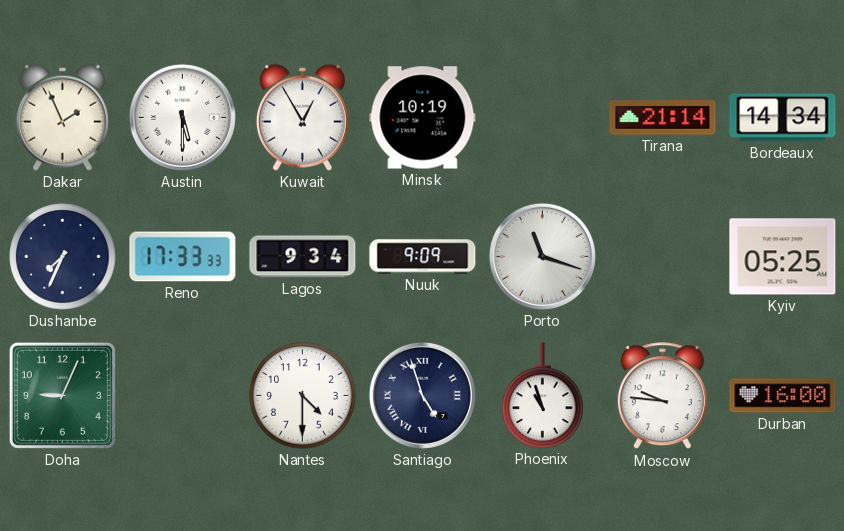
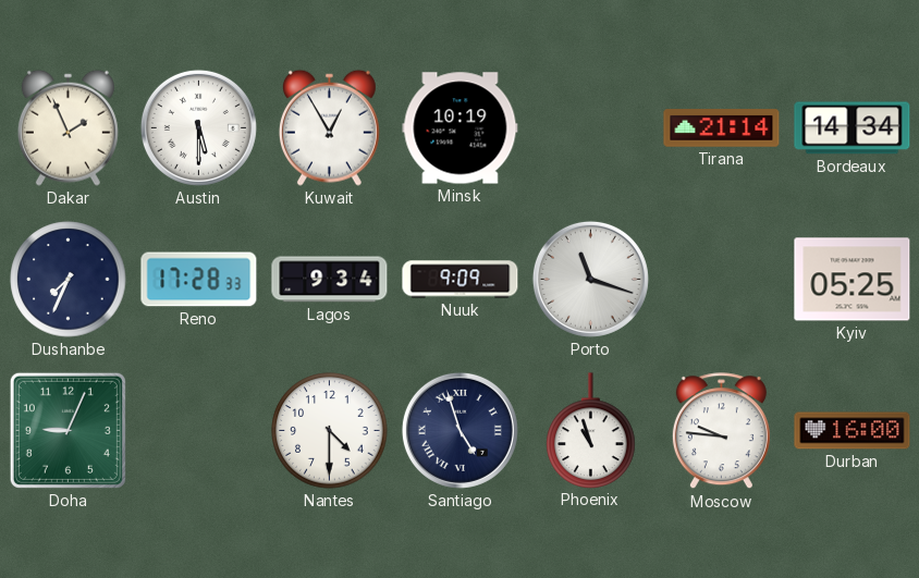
Reno: 17:33 -> 17:28
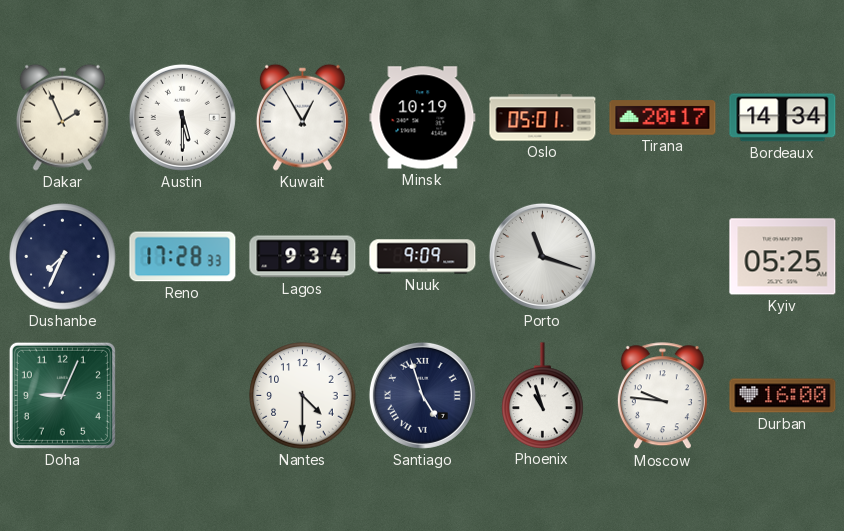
Oslo: none -> 05:01
Tirana: 21:14 -> 20:17
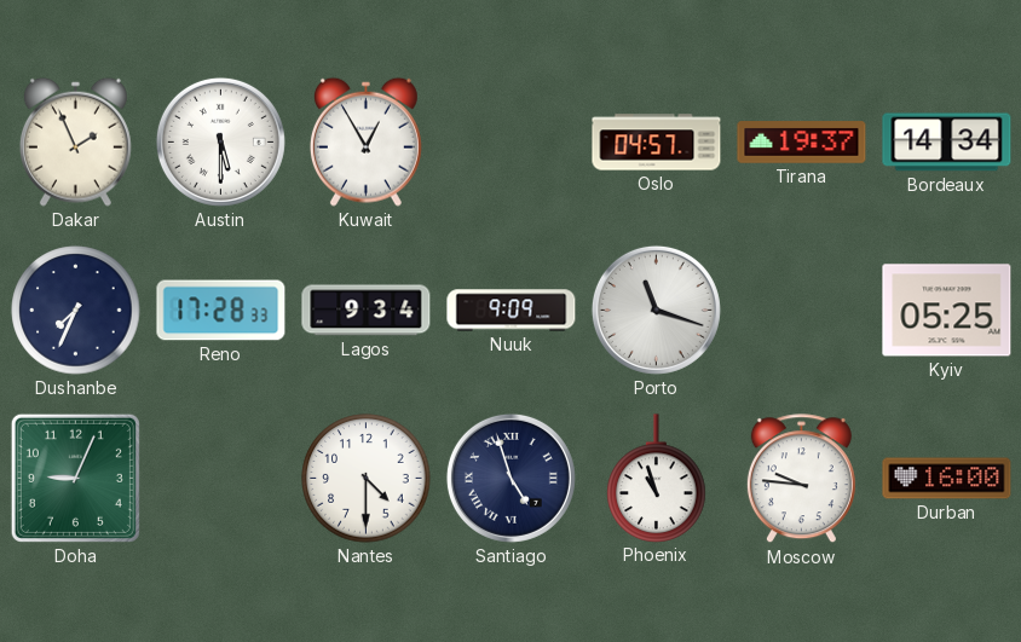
Minsk: 10:19 -> none
Oslo: 05:01 -> 04:57
Tirana: 20:17 -> 19:37
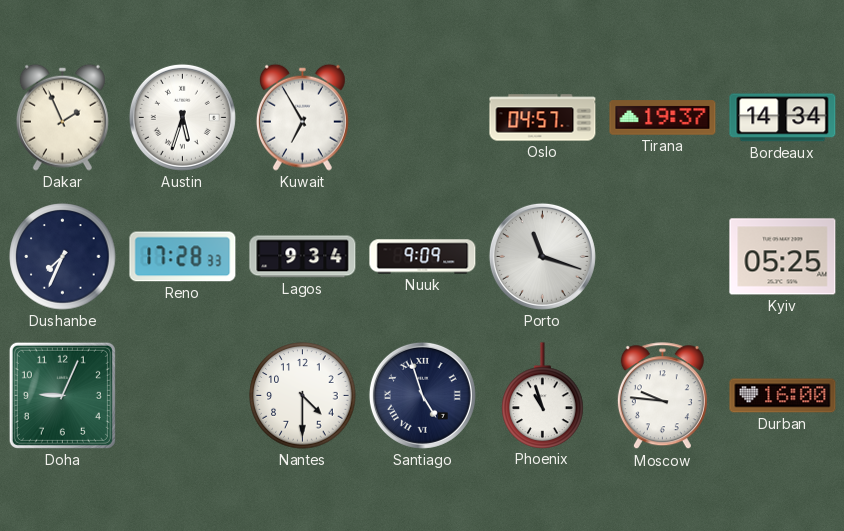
Austin: 5:30 -> 5:33
Kuwait: 12:55 -> 6:55
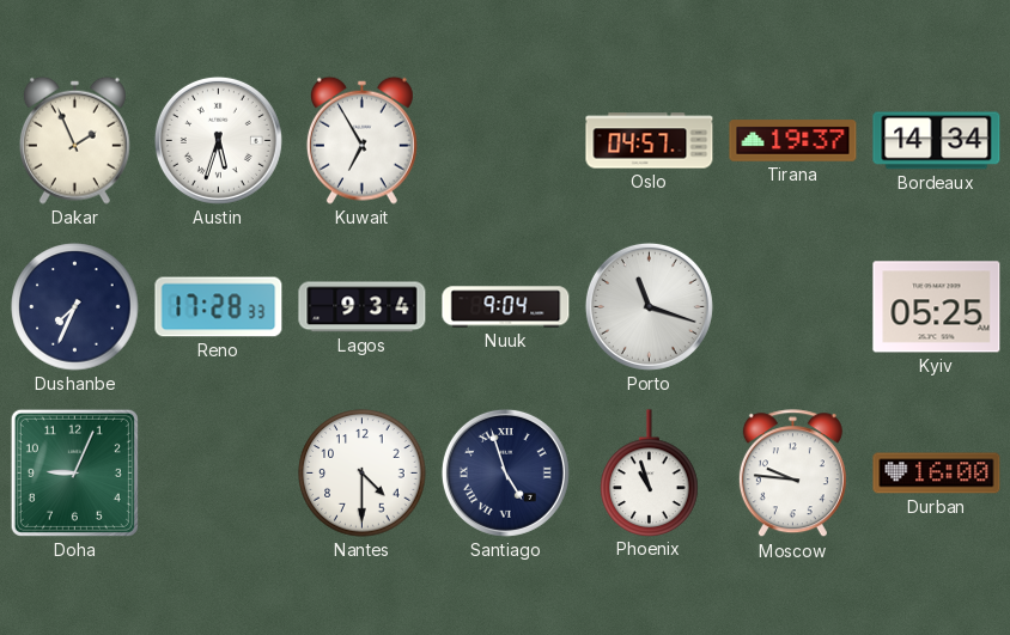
Nuuk: 9:09 -> 9:04
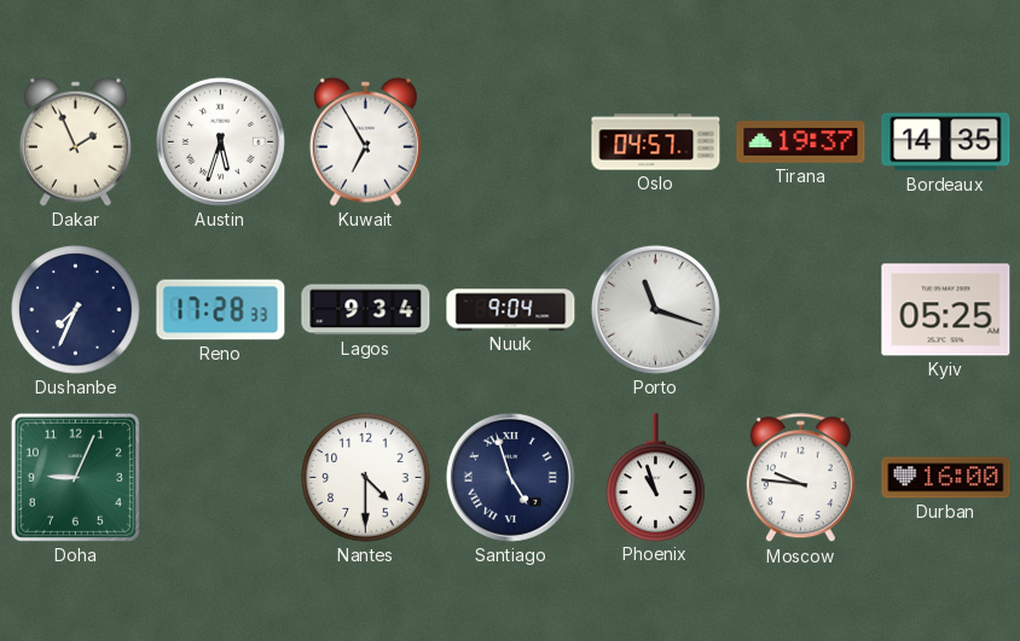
Bordeaux: 14:34 -> 14:35
